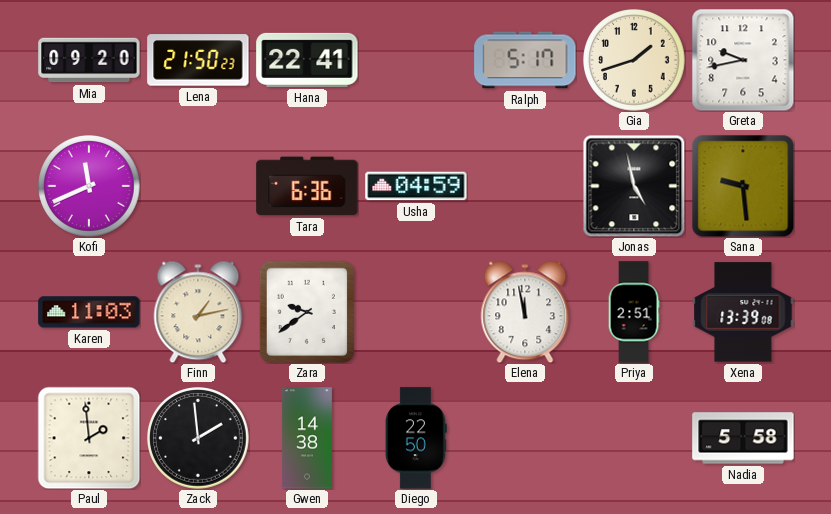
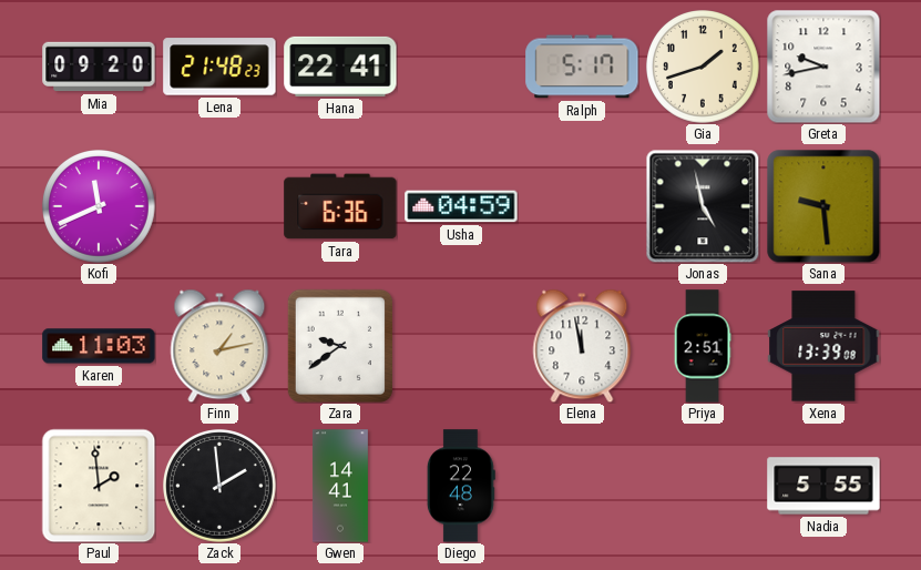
Lena: 21:50 -> 21:48
Gwen: 14:38 -> 14:41
Diego: 22:50 -> 22:48
Nadia: 5:58 -> 5:55
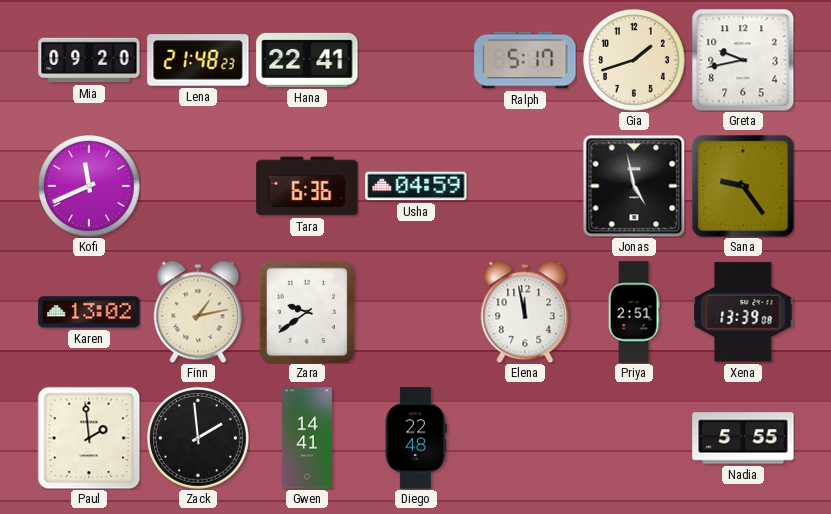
Sana: 9:29 -> 9:24
Karen: 11:03 -> 13:02
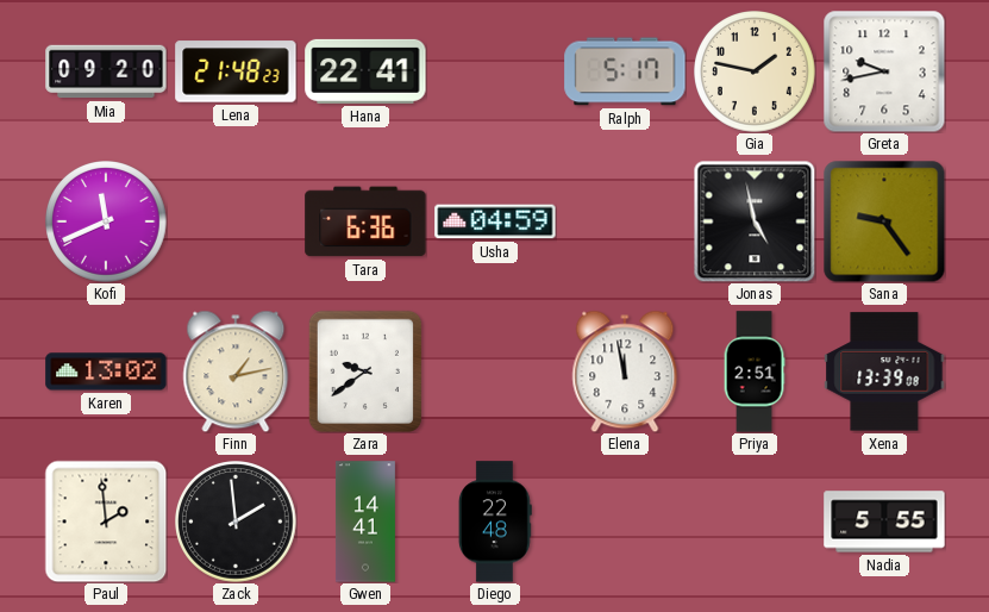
Gia: 1:42 -> 1:47
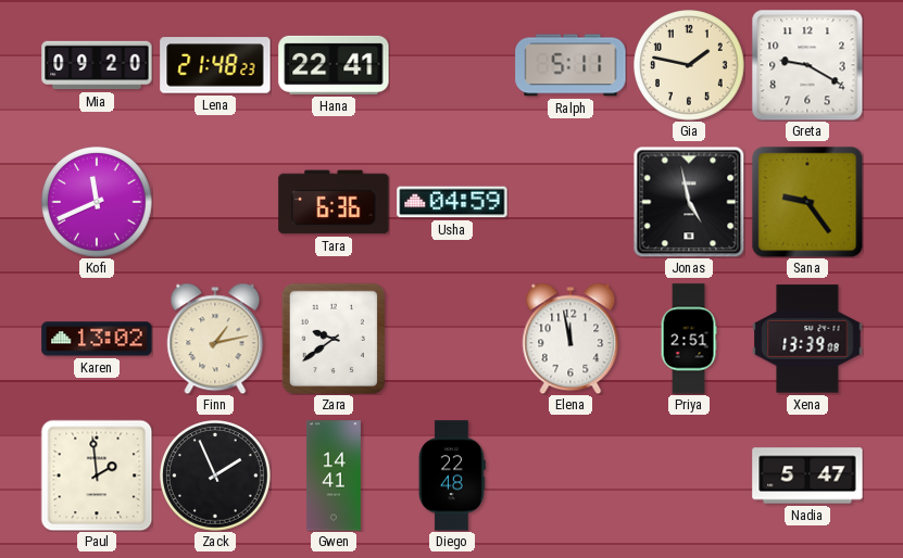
Ralph: 5:17 -> 5:11
Greta: 9:43 -> 9:20
Zack: 1:59 -> 1:56
Nadia: 5:55 -> 5:47
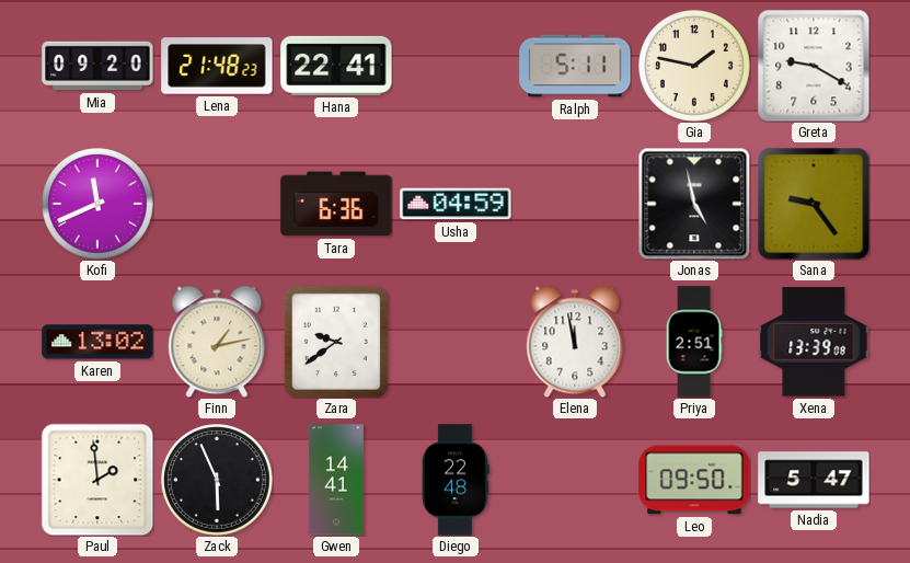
Zack: 1:56 -> 5:56
Leo: none -> 09:50
